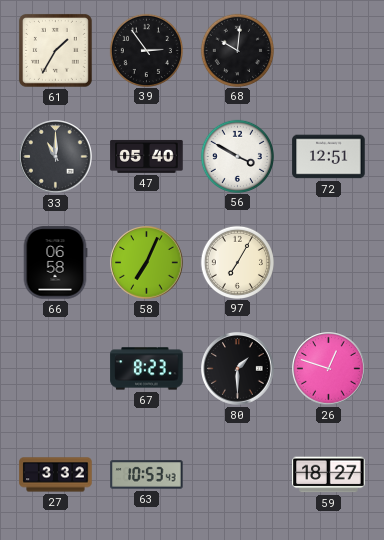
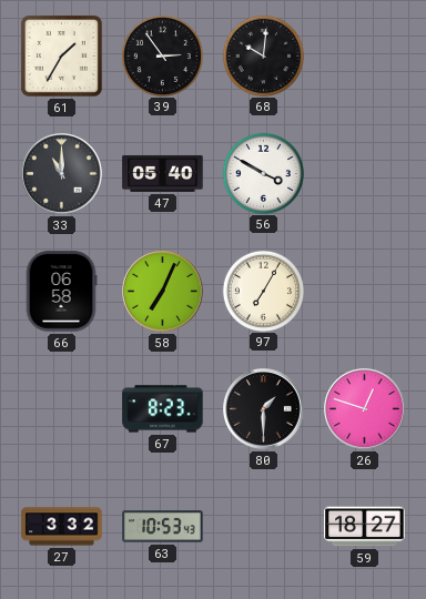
72: 12:51 -> none
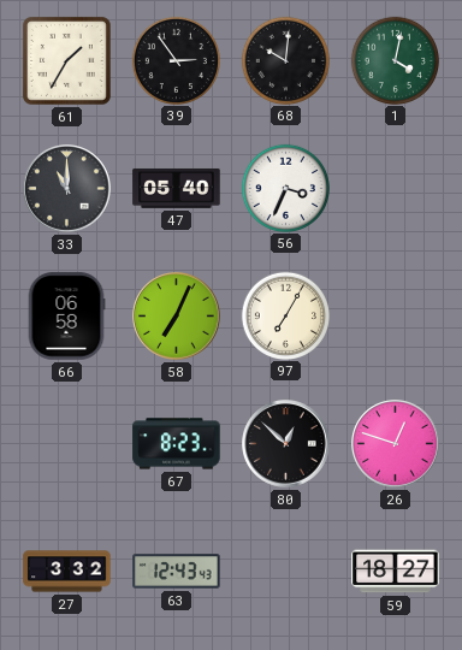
1: none -> 4:02
56: 3:50 -> 3:34
80: 1:30 -> 12:52
63: 10:53 -> 12:43
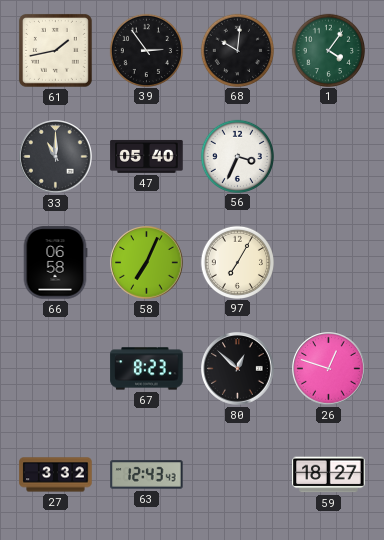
61: 1:35 -> 1:43
1: 4:02 -> 4:06
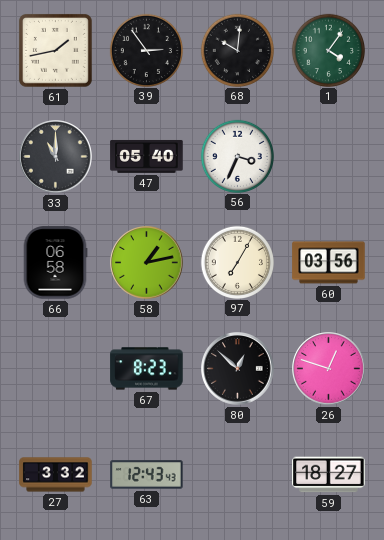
58: 7:04 -> 1:13
60: none -> 03:56
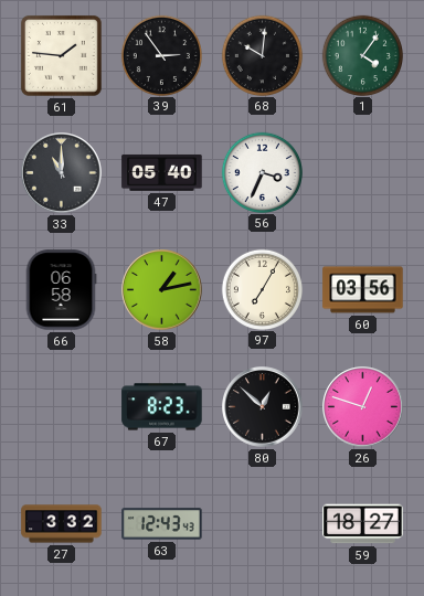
61: 1:43 -> 1:46
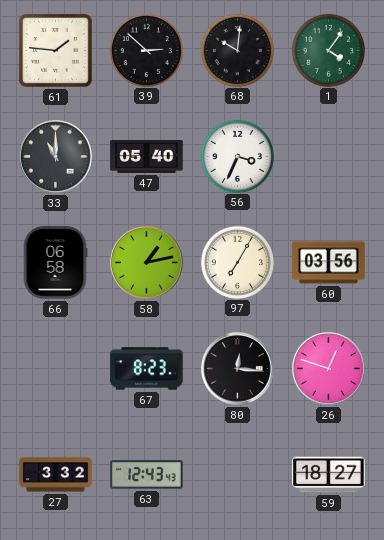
39: 2:54 -> 2:52
80: 12:52 -> 12:16
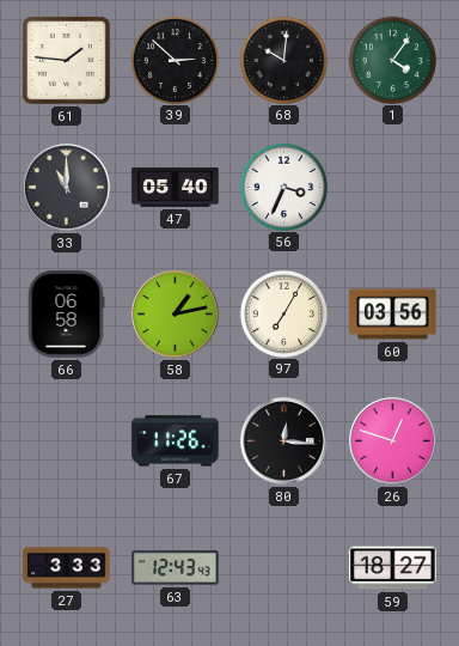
67: 8:23 -> 11:26
27: 3:32 -> 3:33
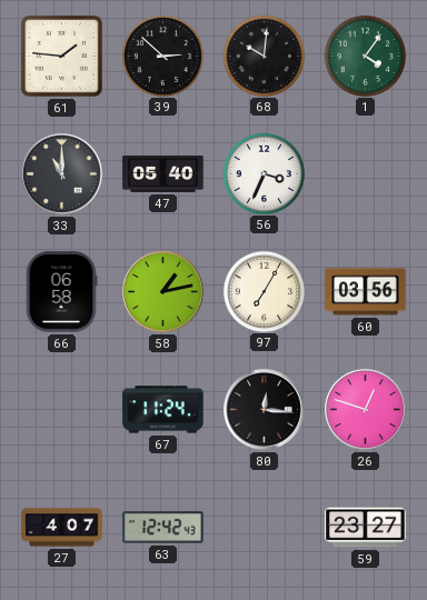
67: 11:26 -> 11:24
27: 3:33 -> 4:07
63: 12:43 -> 12:42
59: 18:27 -> 23:27
